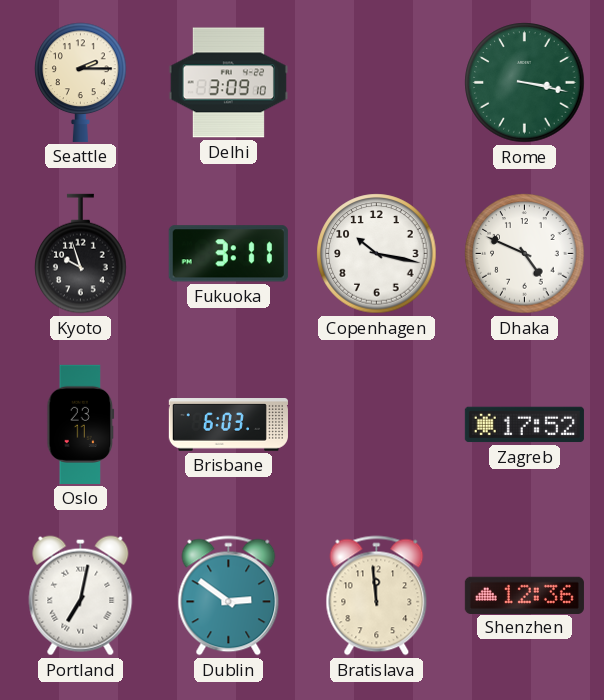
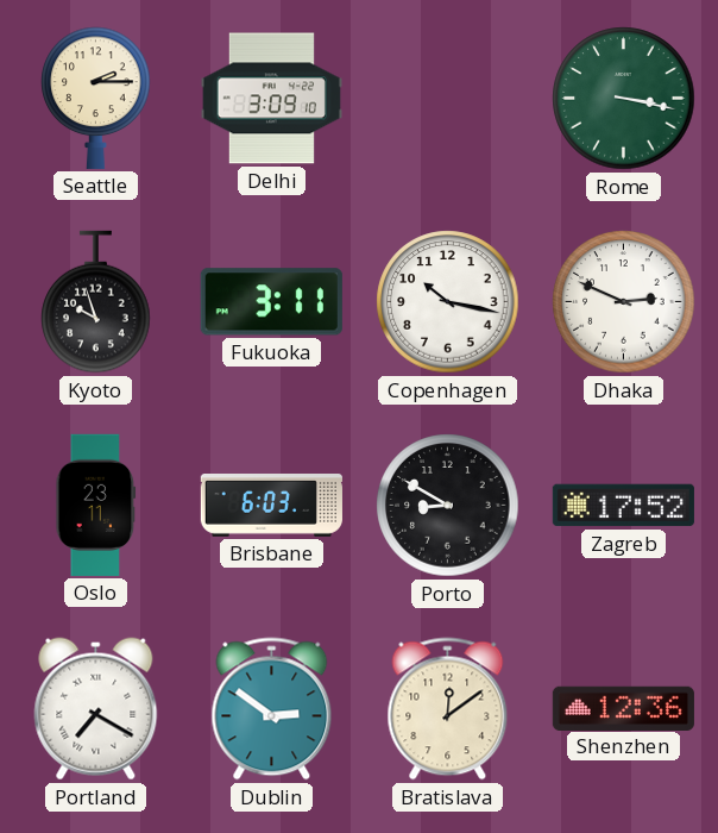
Dhaka: 4:49 -> 2:49
Porto: none -> 8:50
Portland: 7:02 -> 7:20
Bratislava: 11:59 -> 12:09
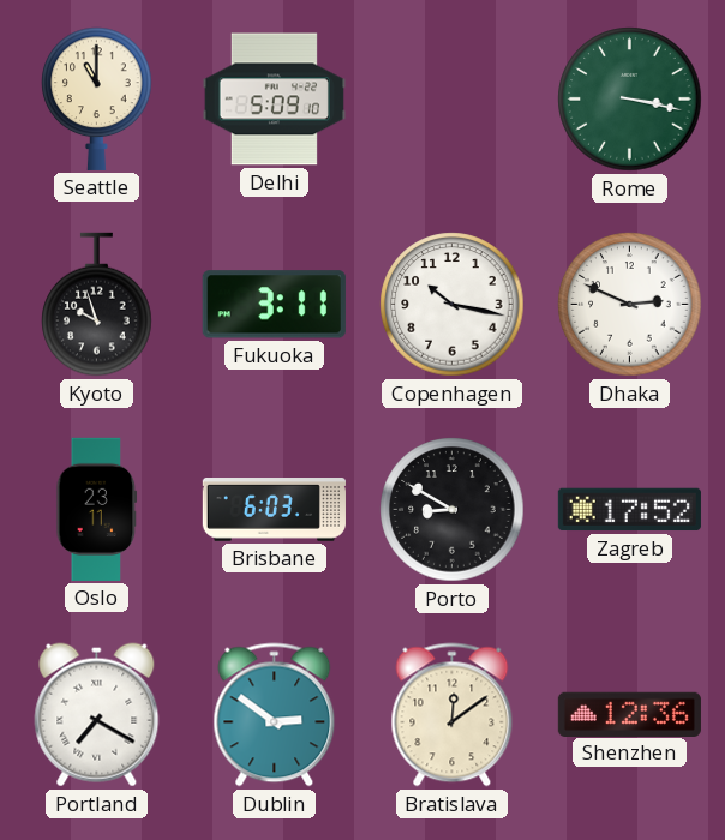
Seattle: 2:15 -> 11:00
Delhi: 3:09 -> 5:09
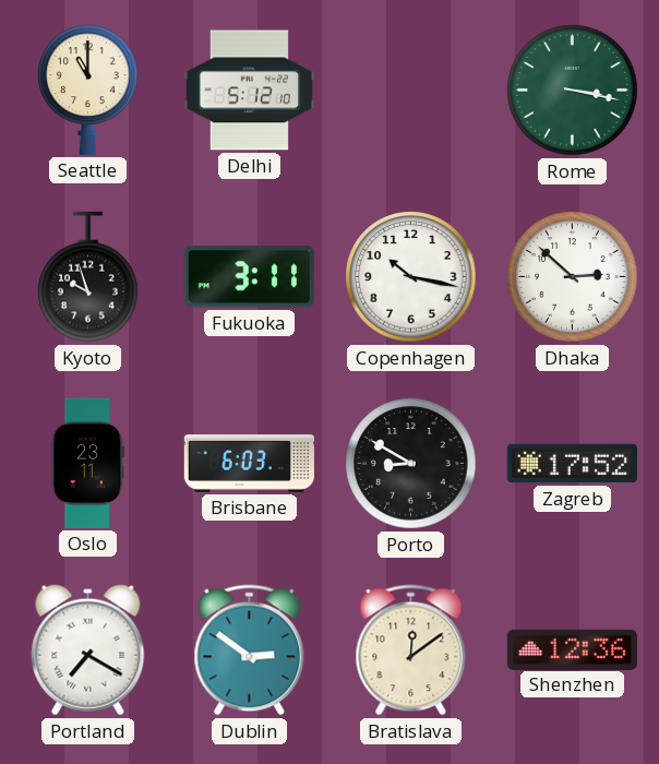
Delhi: 5:09 -> 5:12
Dhaka: 2:49 -> 2:52
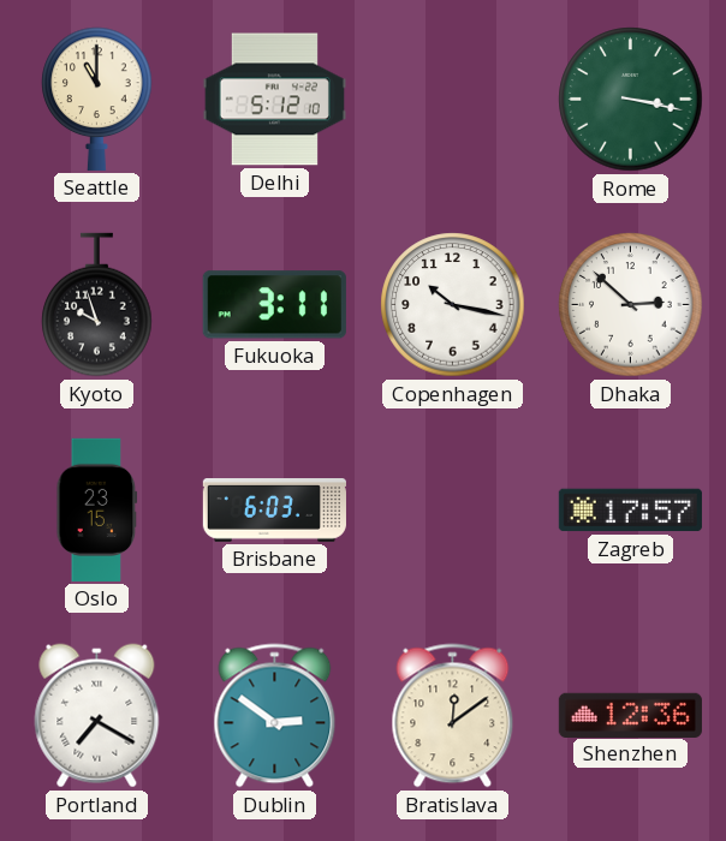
Oslo: 23:11 -> 23:15
Porto: 8:50 -> none
Zagreb: 17:52 -> 17:57
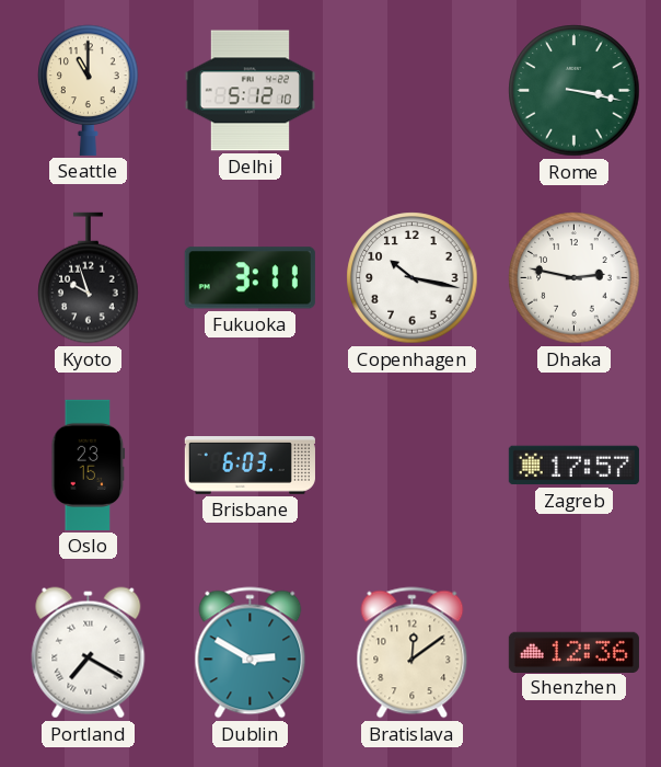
Dhaka: 2:52 -> 2:47
Dublin: 2:51 -> 2:50
